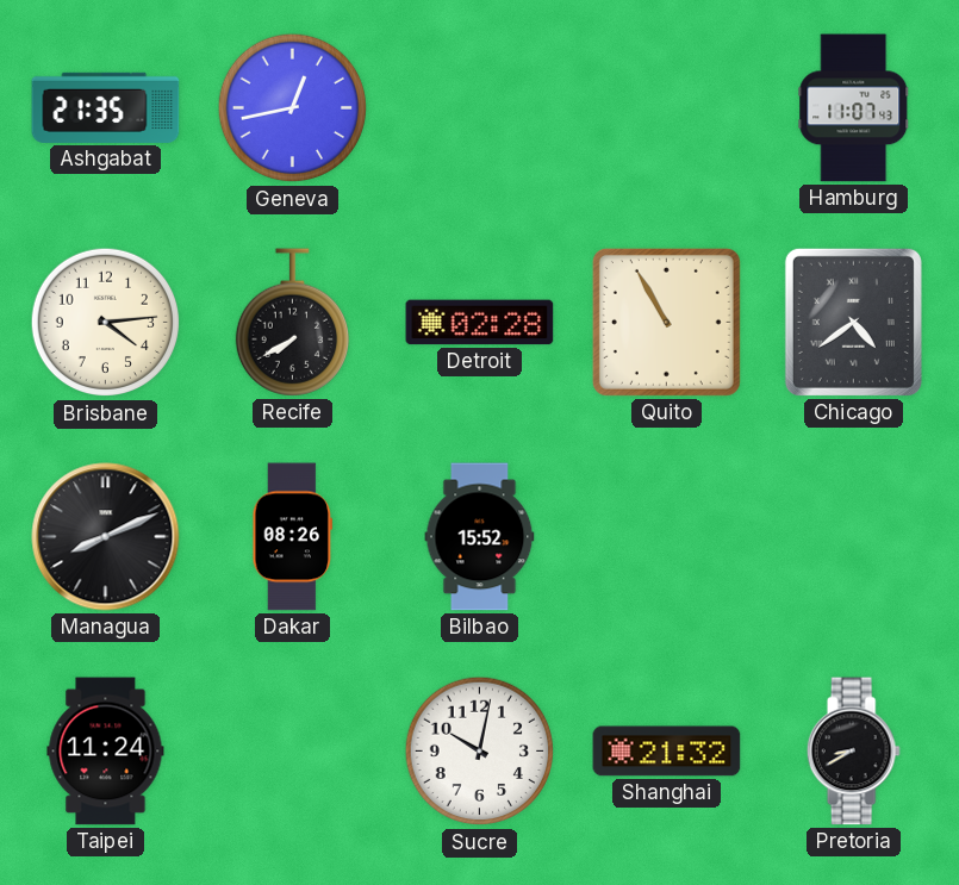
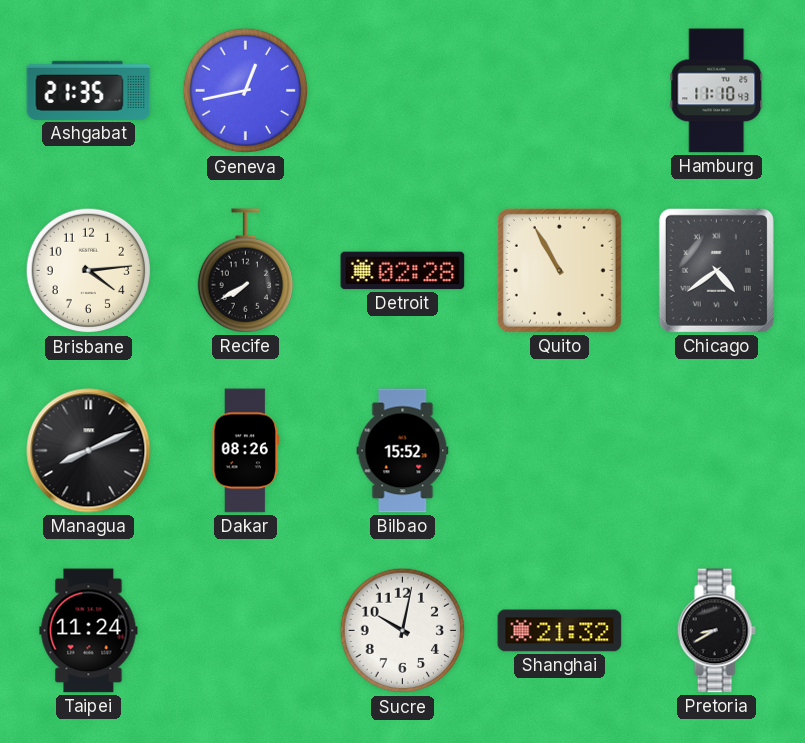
Hamburg: 11:07 -> 11:10
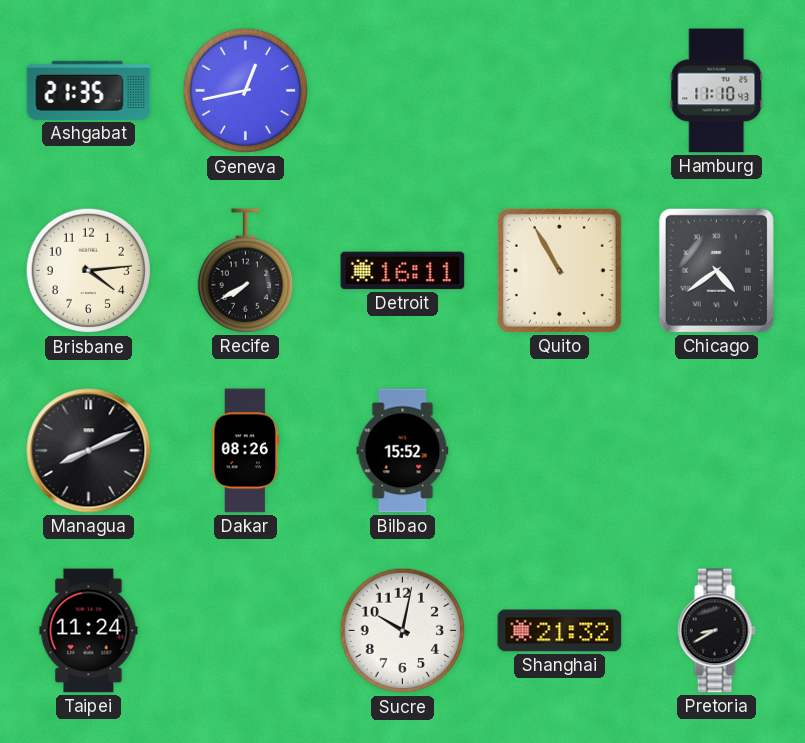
Detroit: 02:28 -> 16:11
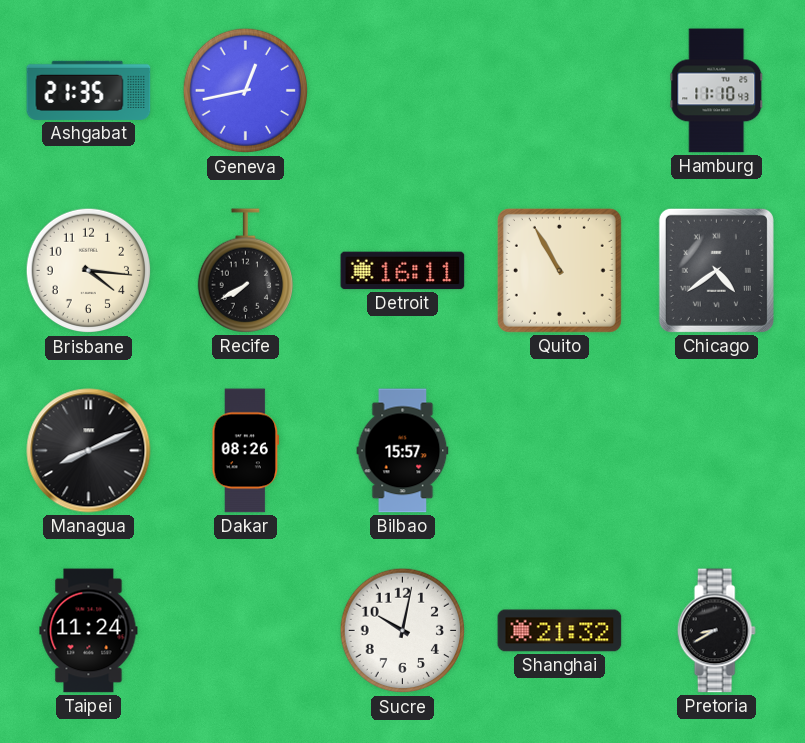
Brisbane: 4:14 -> 4:16
Bilbao: 15:52 -> 15:57
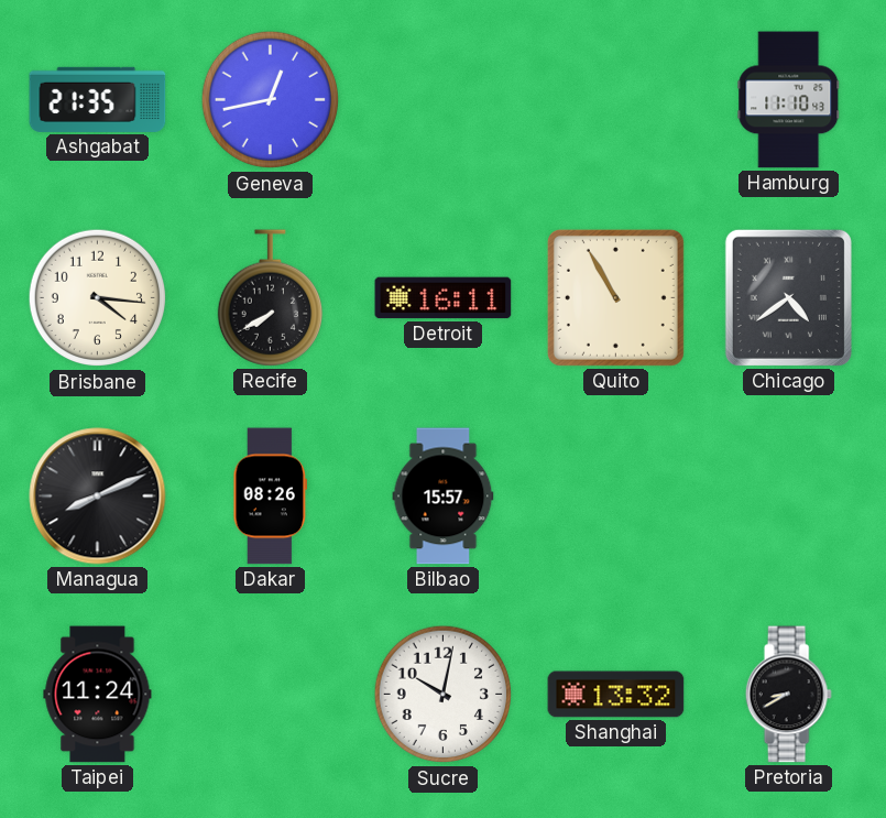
Shanghai: 21:32 -> 13:32
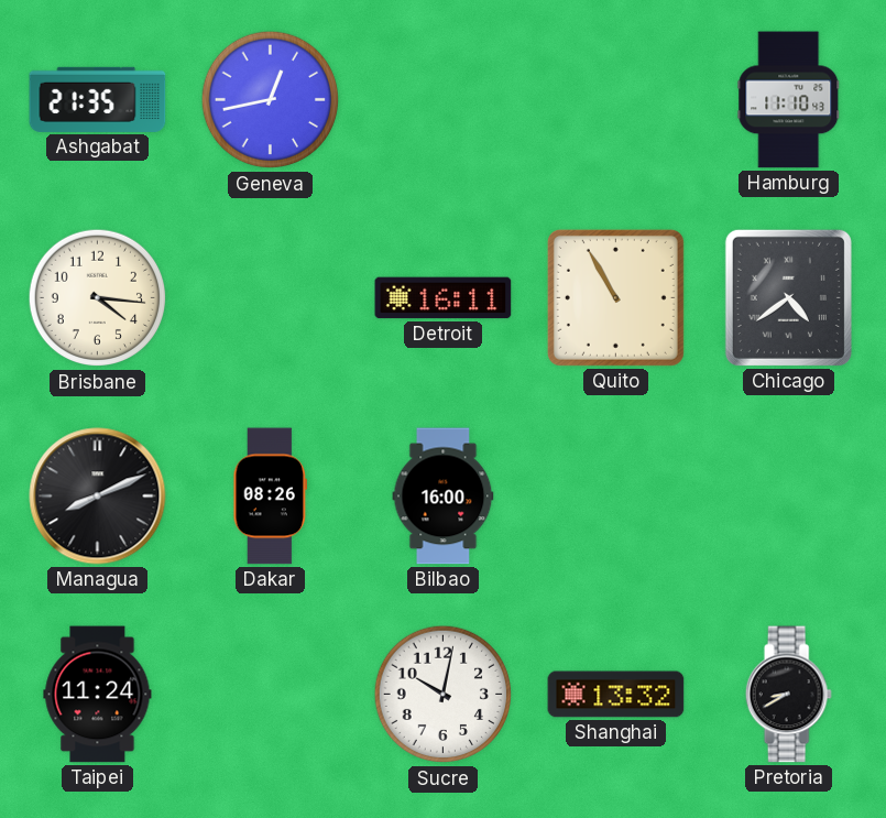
Recife: 7:40 -> none
Bilbao: 15:57 -> 16:00
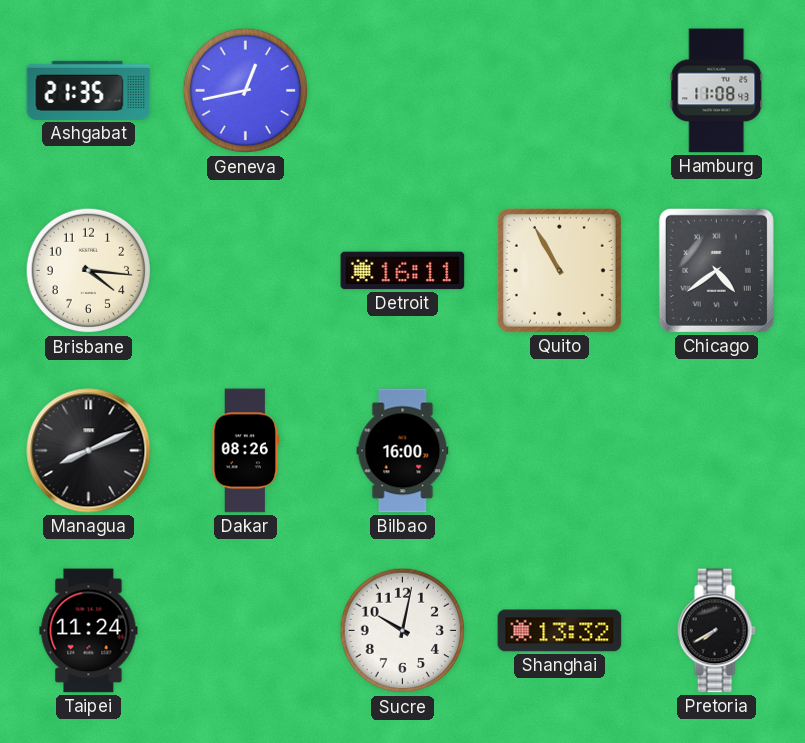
Hamburg: 11:10 -> 11:08
Pretoria: 8:40 -> 7:40
